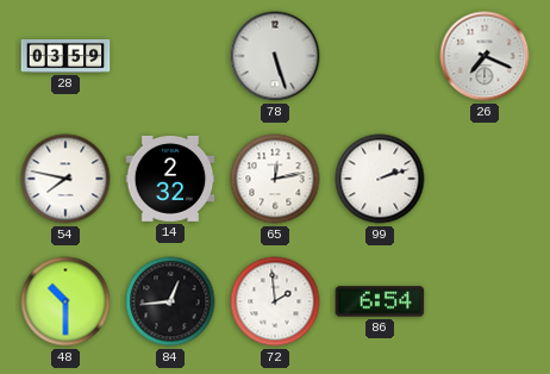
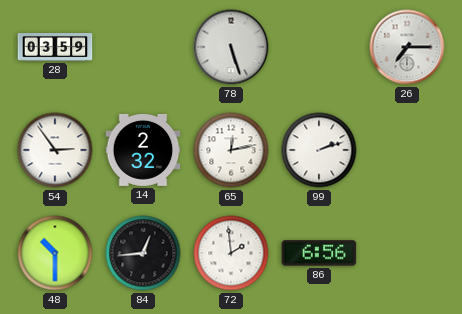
26: 7:19 -> 7:15
54: 7:47 -> 2:54
86: 6:54 -> 6:56
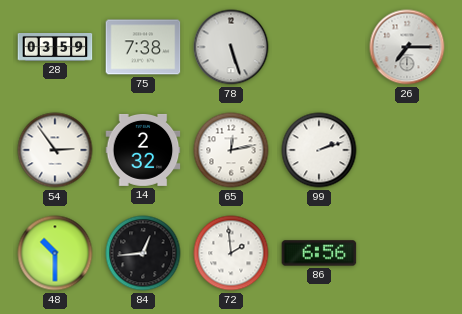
75: none -> 7:38
